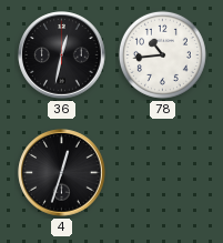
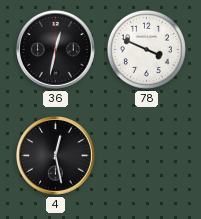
78: 10:44 -> 3:49
4: 12:33 -> 12:28
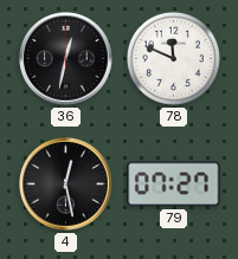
78: 3:49 -> 11:49
79: none -> 07:27
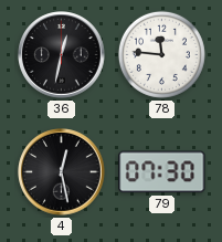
78: 11:49 -> 11:46
79: 07:27 -> 07:30
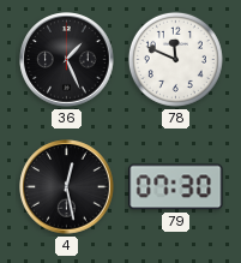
36: 12:32 -> 1:26
78: 11:46 -> 11:49
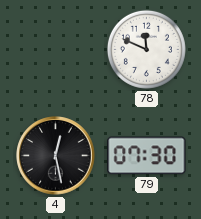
36: 1:26 -> none
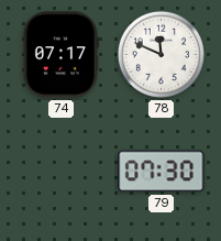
74: none -> 07:17
4: 12:28 -> none
